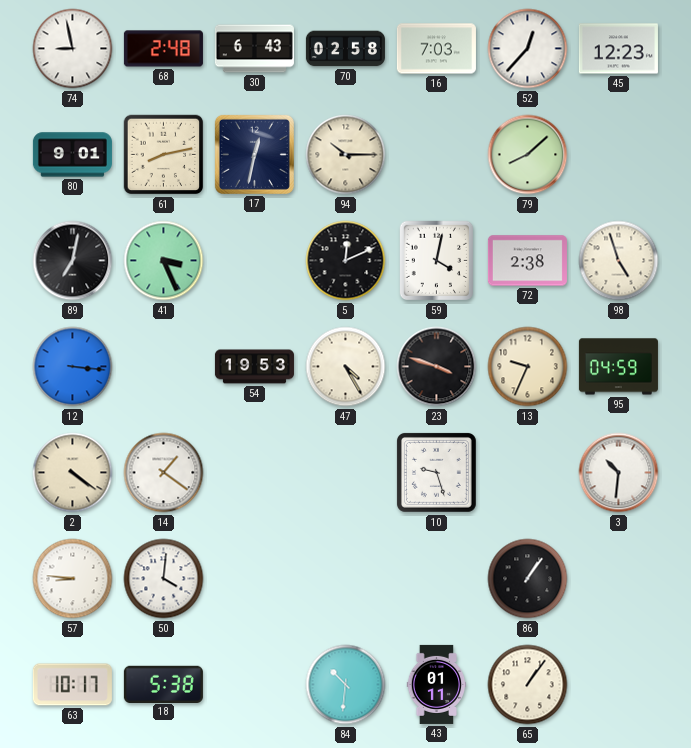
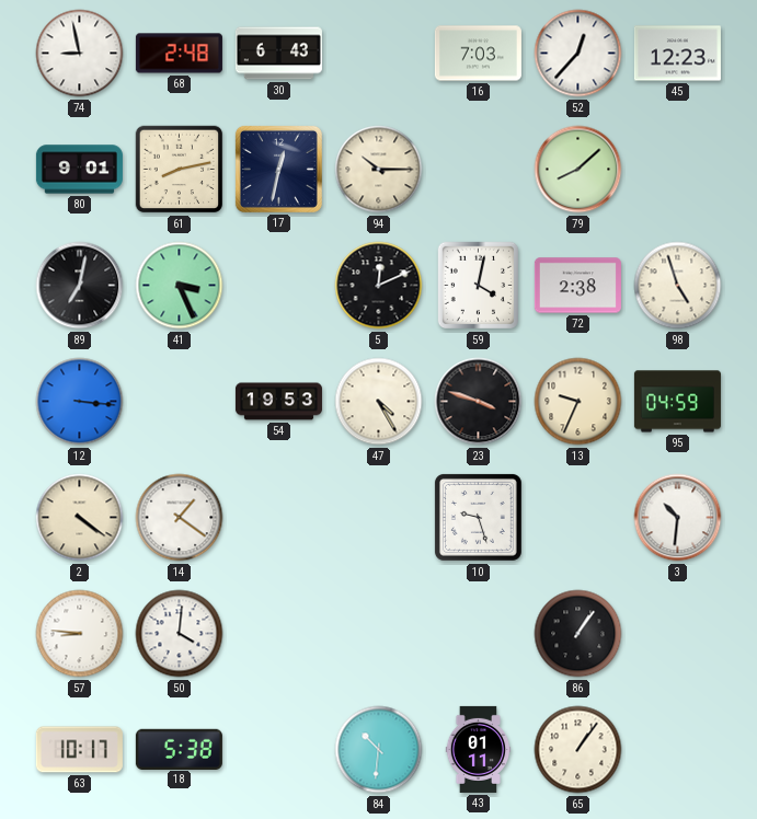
70: 02:58 -> none
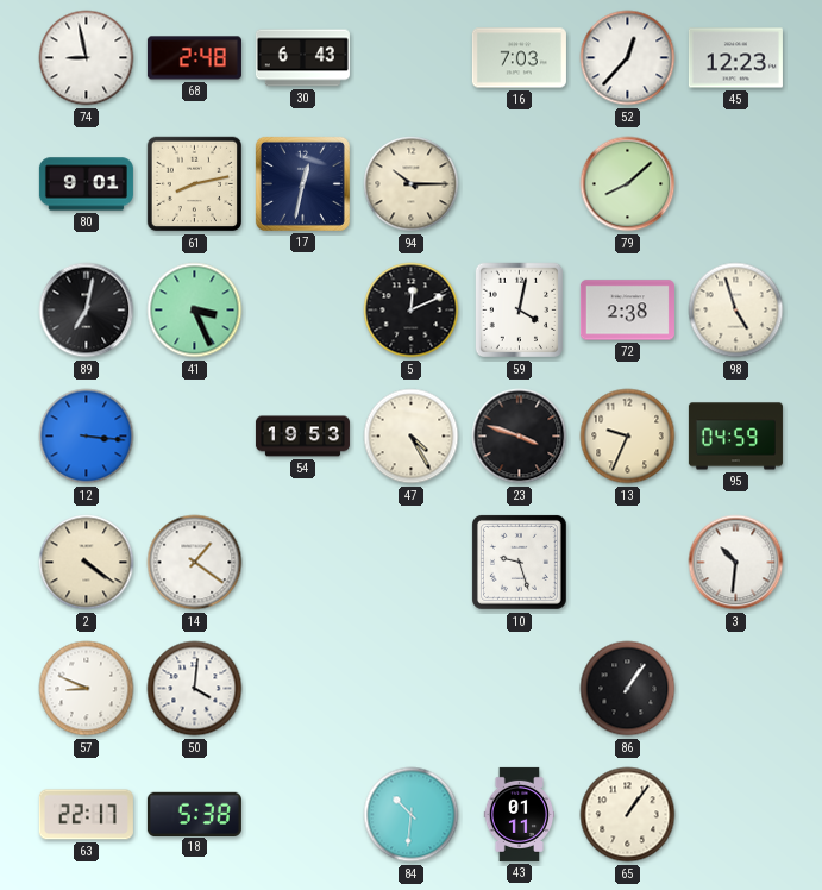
57: 8:46 -> 8:49
63: 10:17 -> 22:17
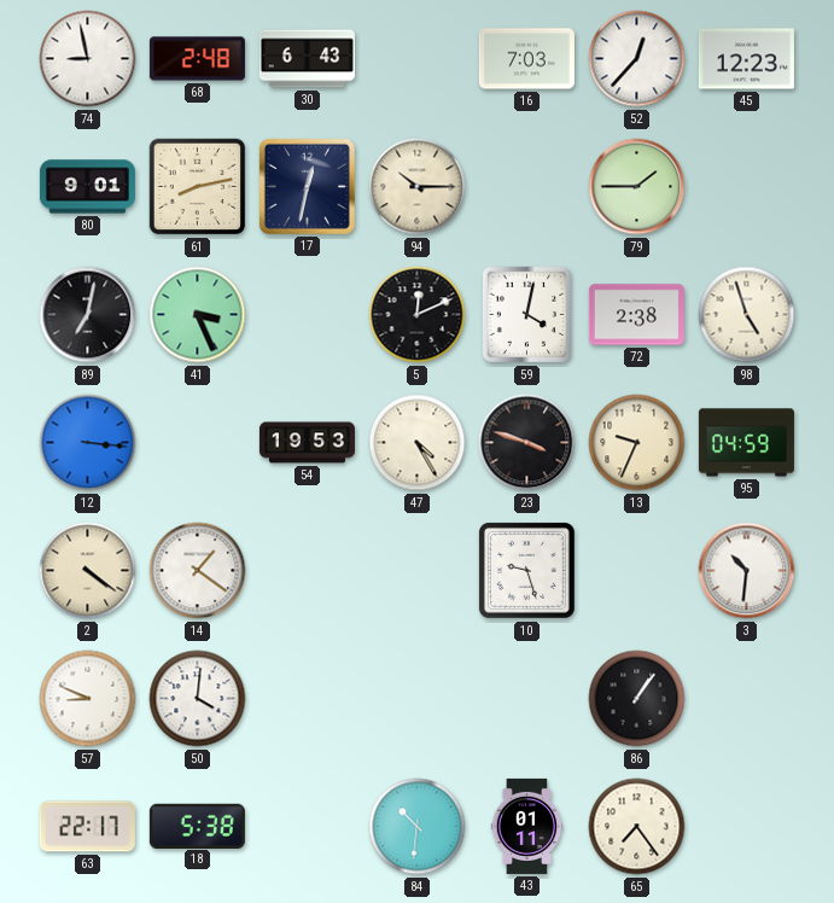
79: 8:08 -> 1:45
65: 1:06 -> 7:24
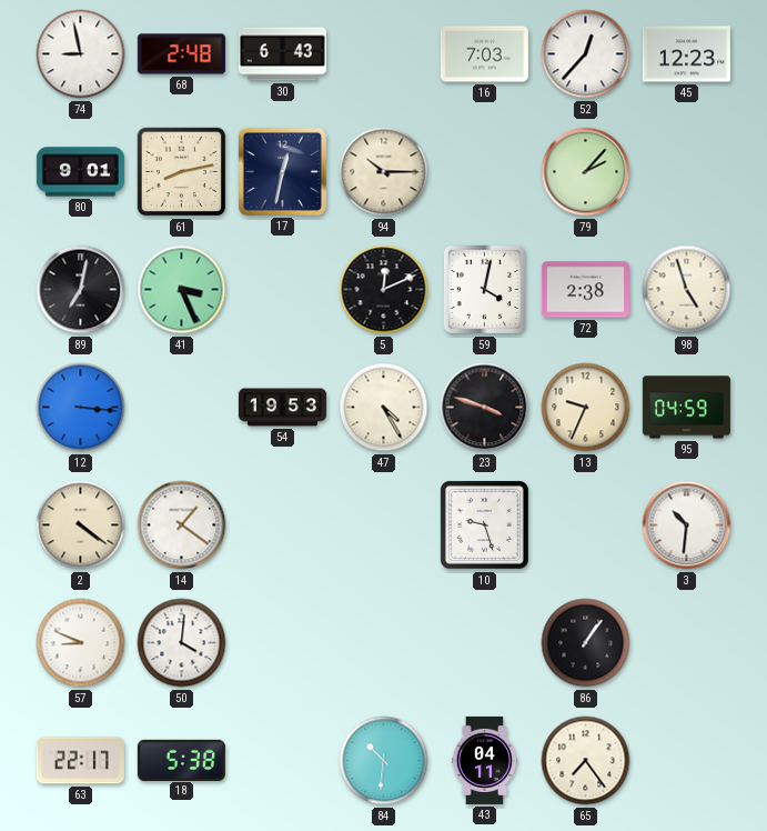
79: 1:45 -> 2:07
43: 01:11 -> 04:11
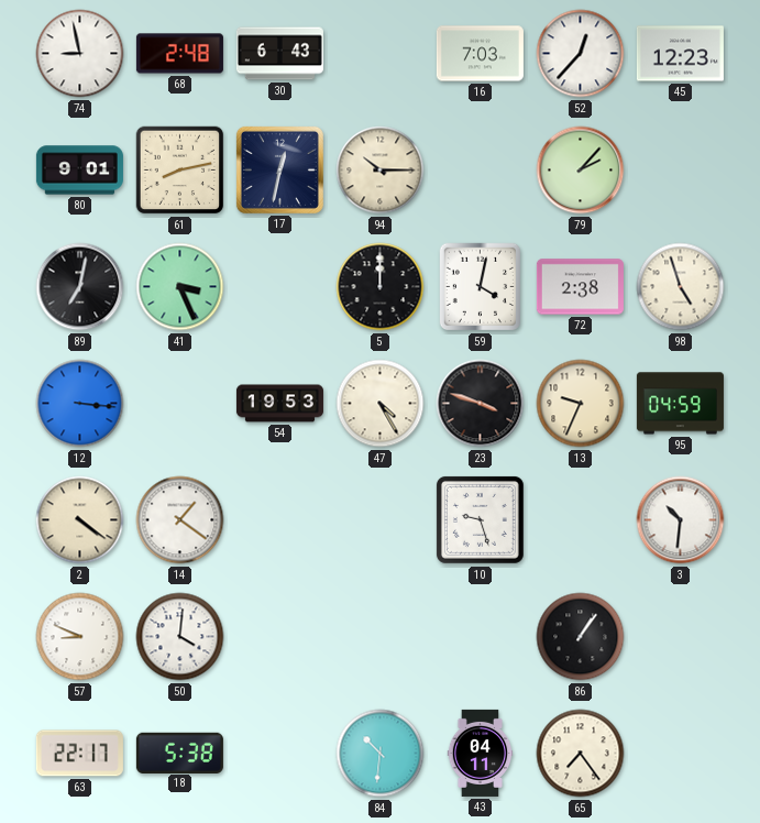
5: 12:11 -> 12:00
